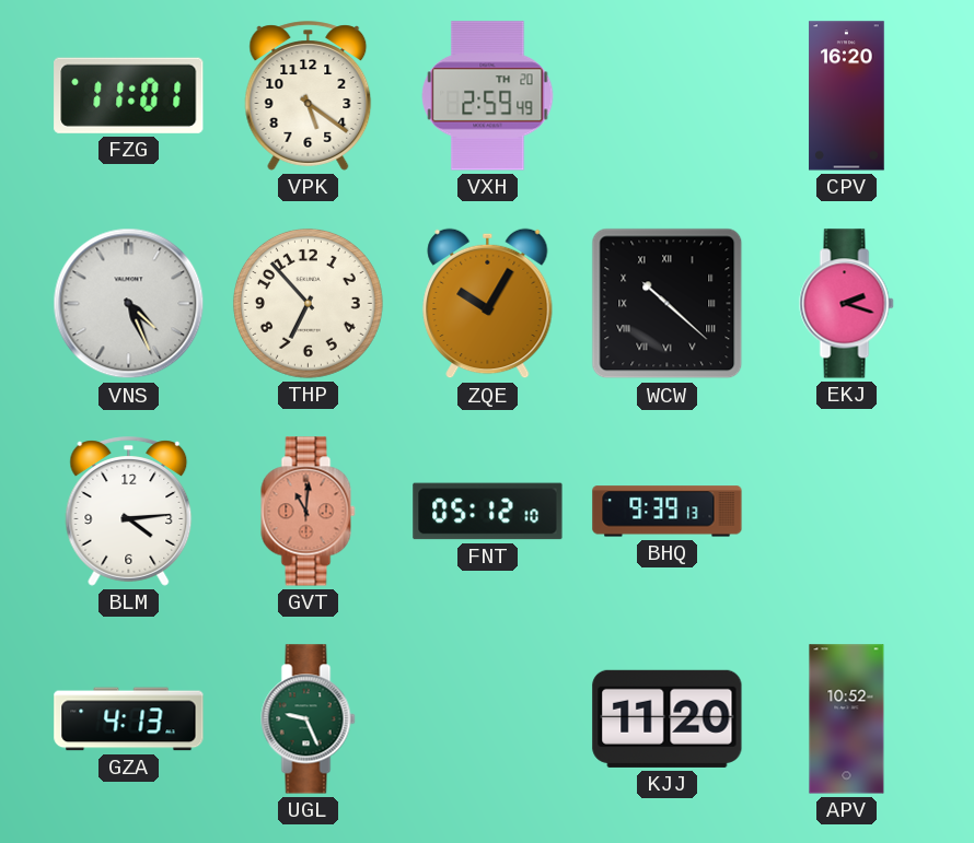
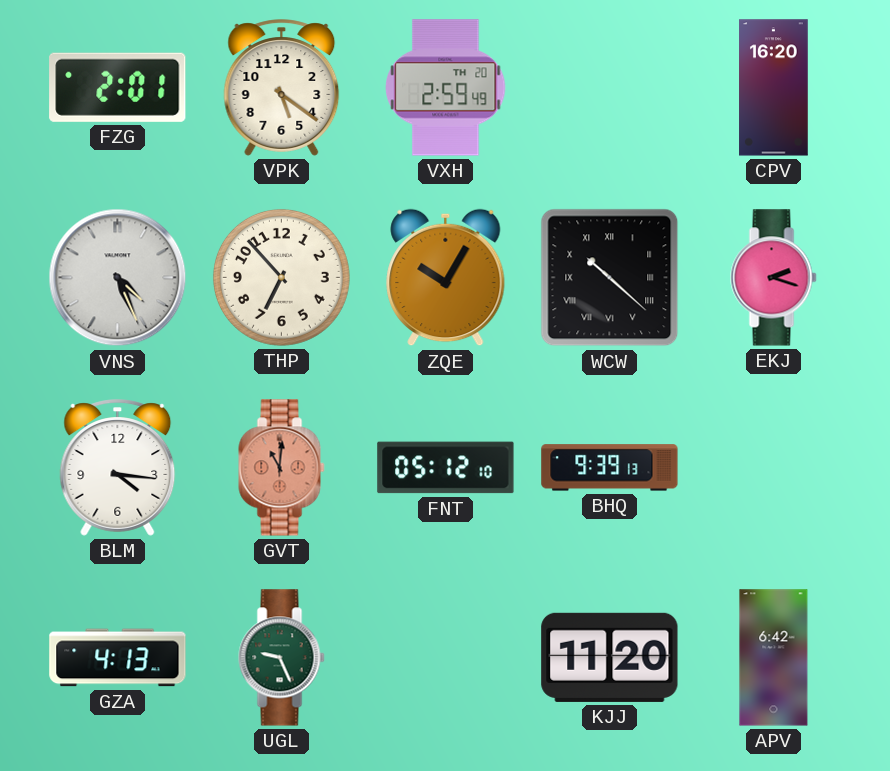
FZG: 11:01 -> 2:01
BLM: 4:14 -> 4:16
APV: 10:52 -> 6:42
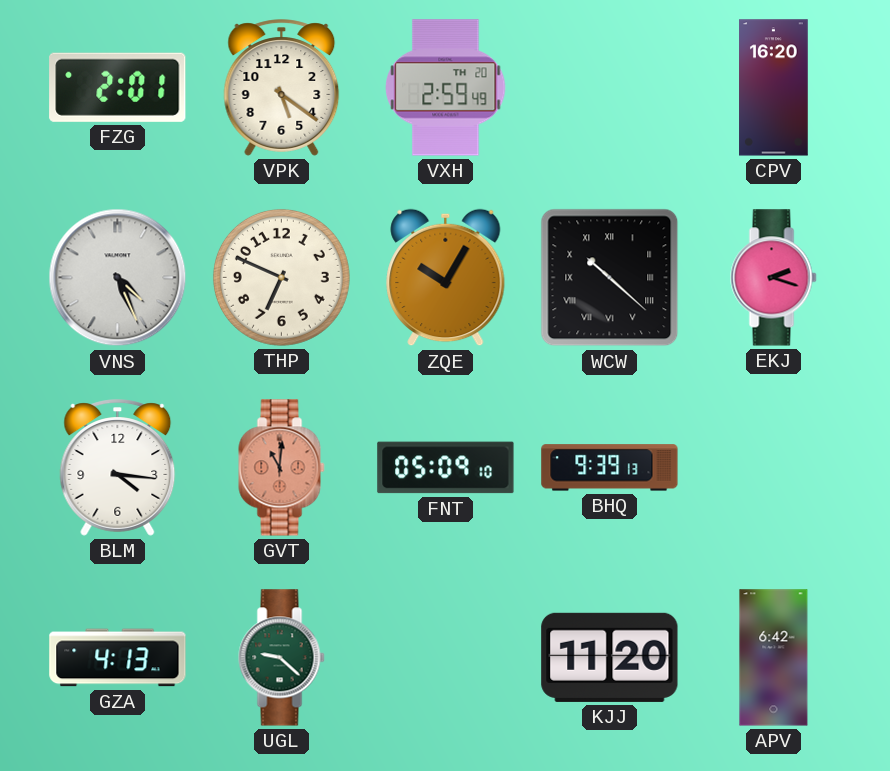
THP: 6:53 -> 6:49
FNT: 05:12 -> 05:09
UGL: 9:26 -> 9:22
